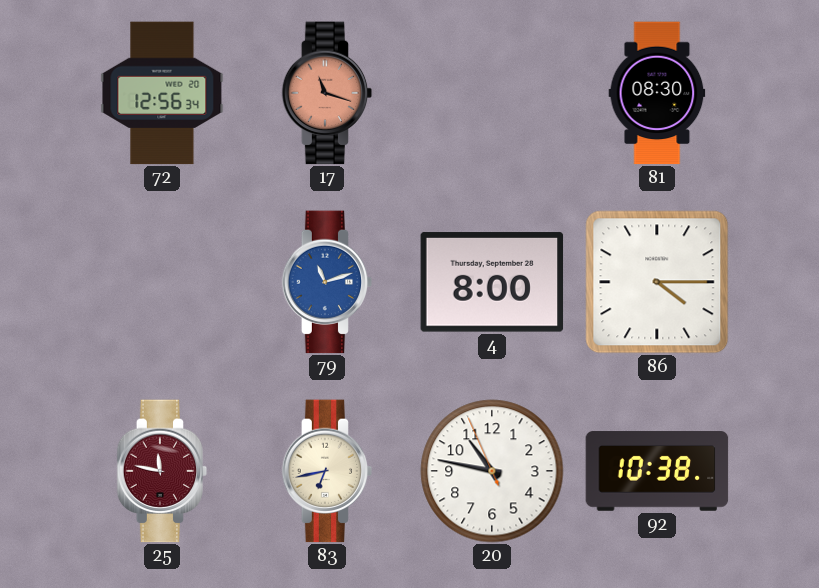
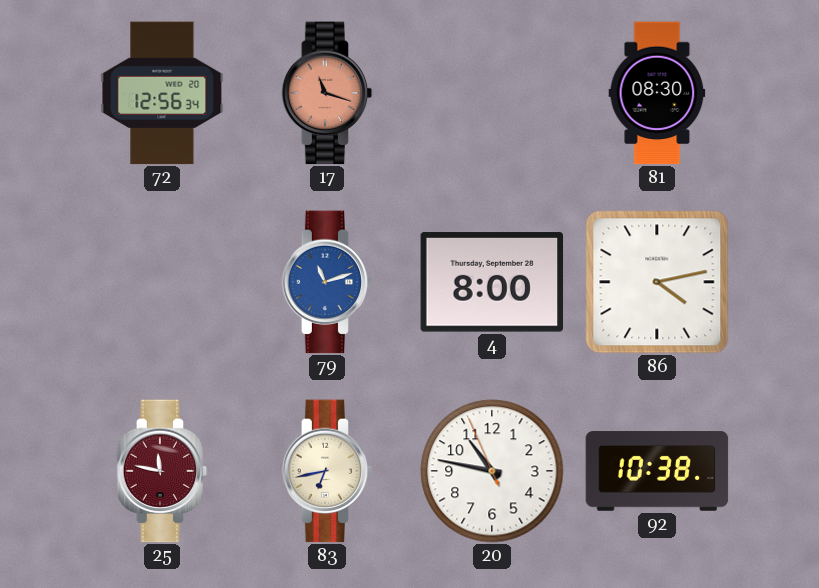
86: 4:15 -> 4:13
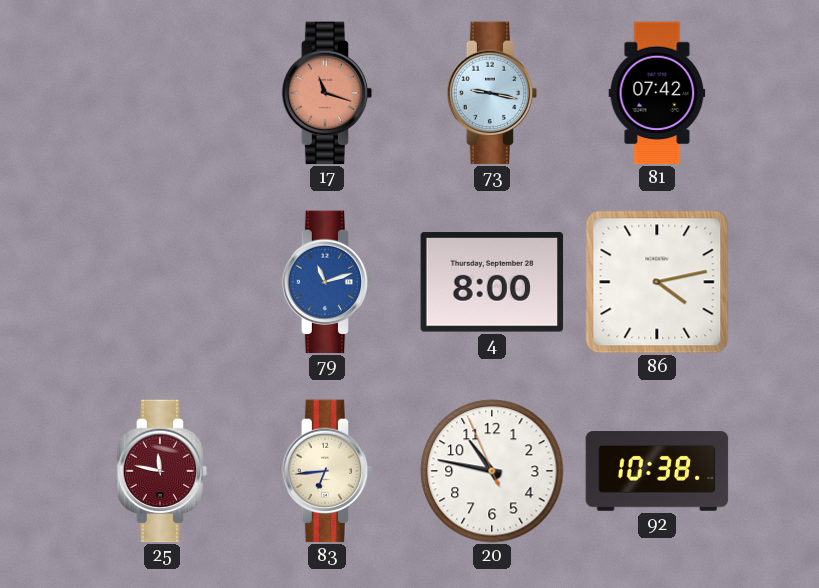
72: 12:56 -> none
73: none -> 9:17
81: 08:30 -> 07:42
83: 6:43 -> 6:44
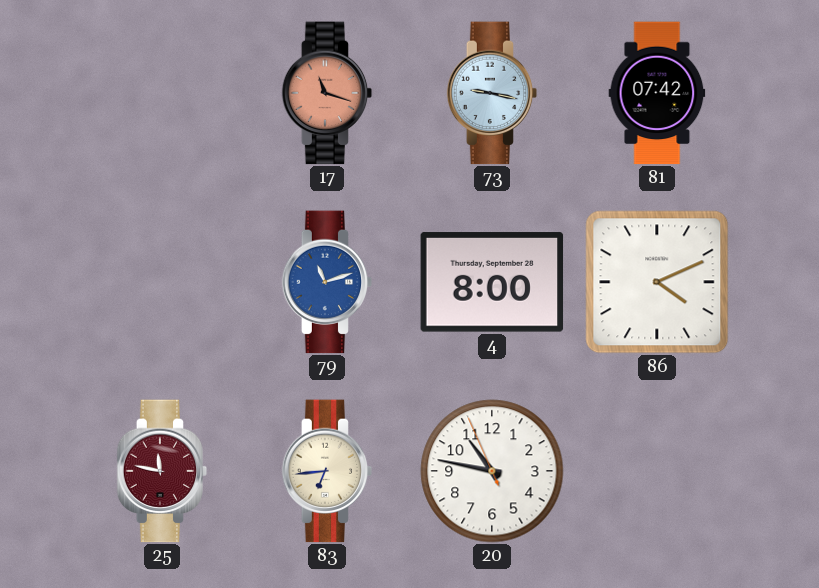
86: 4:13 -> 4:11
92: 10:38 -> none
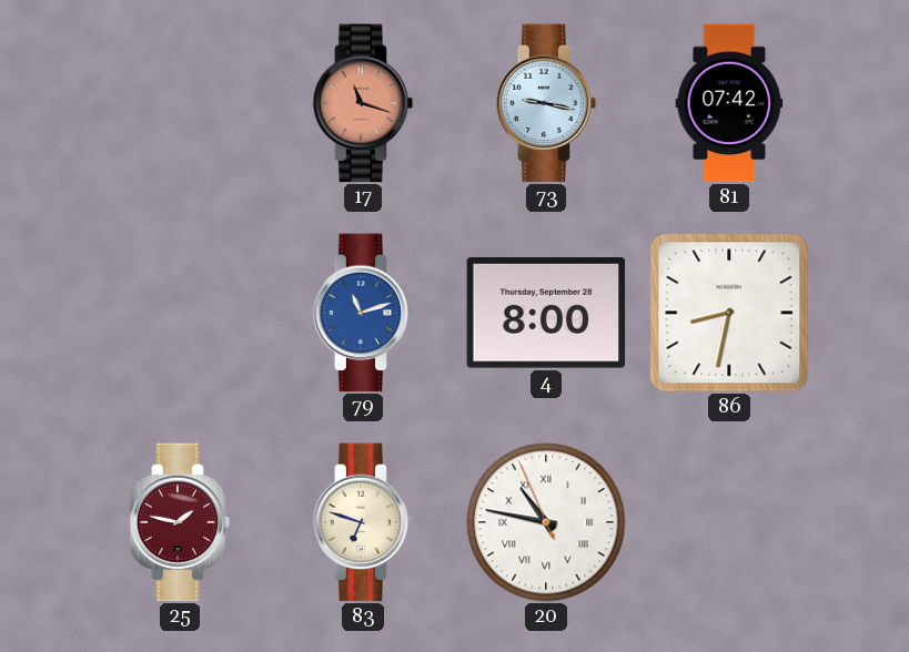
86: 4:11 -> 8:32
25: 11:47 -> 1:47
83: 6:44 -> 6:48
20 numerals: Arabic -> Roman
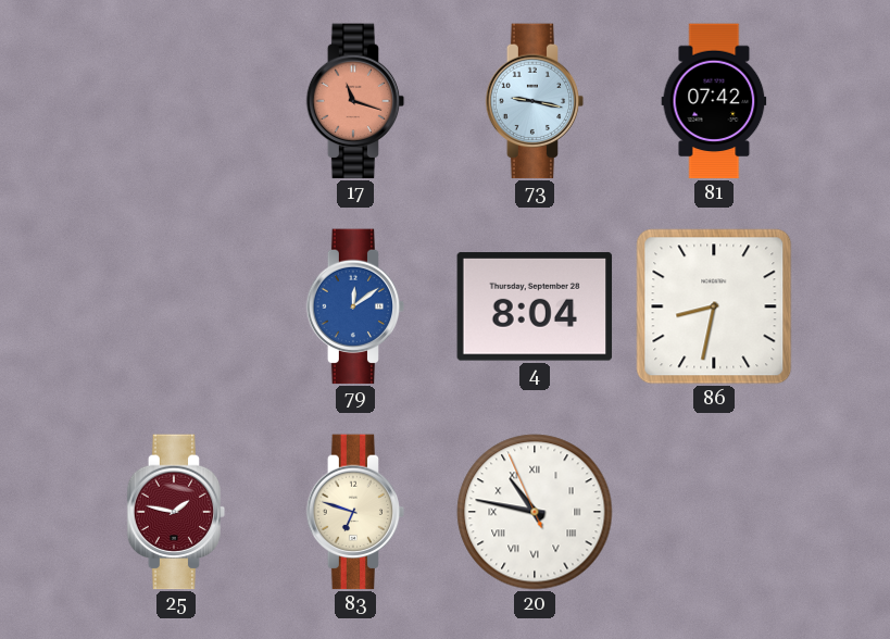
79: 11:12 -> 12:09
4: 8:00 -> 8:04
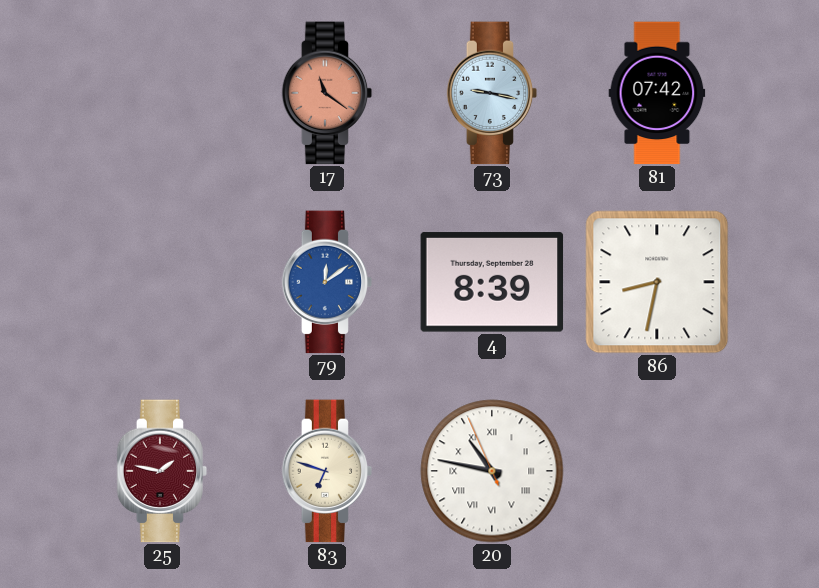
17: 11:18 -> 11:21
4: 8:04 -> 8:39
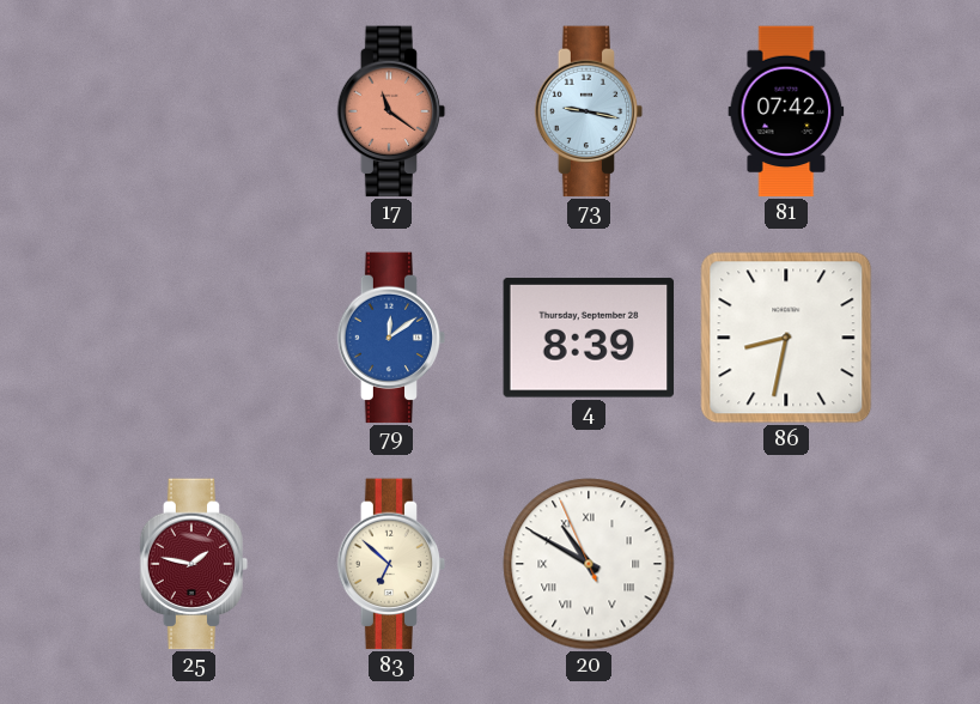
83: 6:48 -> 6:52
20: 10:46 -> 10:49
